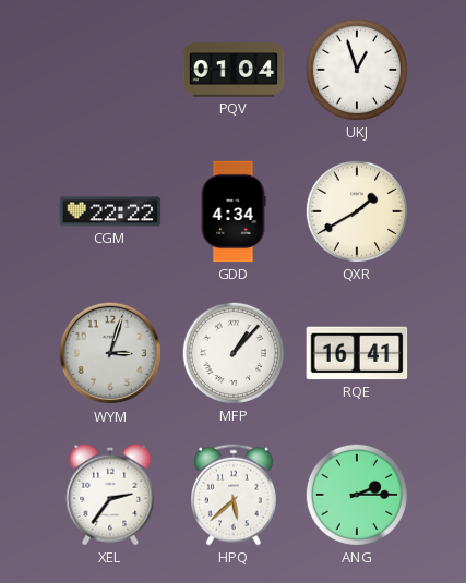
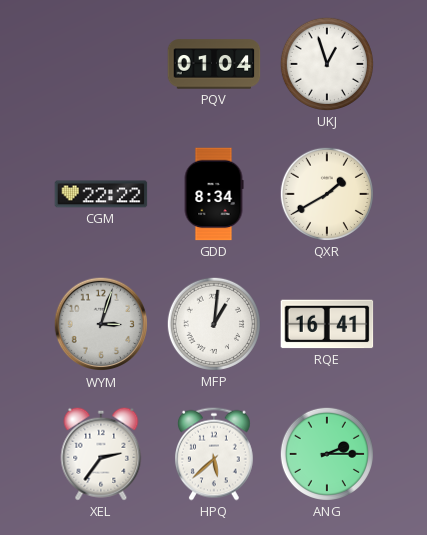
GDD: 4:34 -> 8:34
MFP: 1:07 -> 1:01
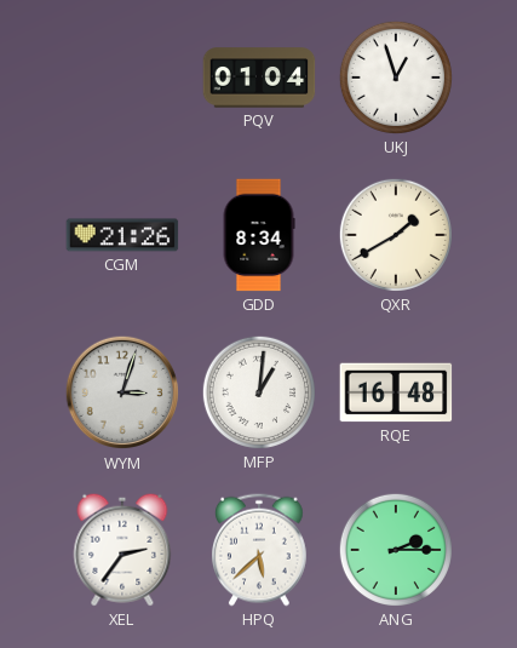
CGM: 22:22 -> 21:26
RQE: 16:41 -> 16:48
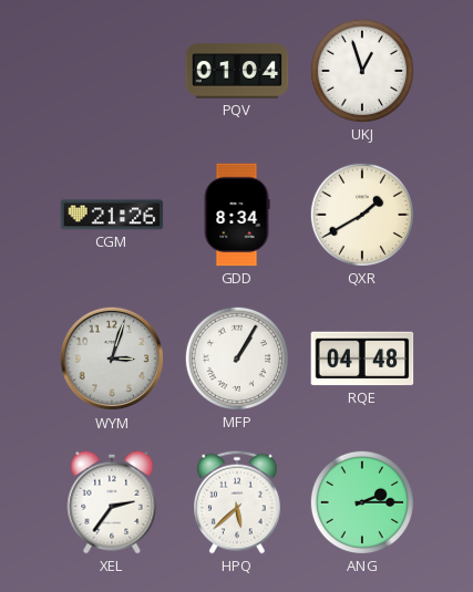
MFP: 1:01 -> 1:05
RQE: 16:48 -> 04:48
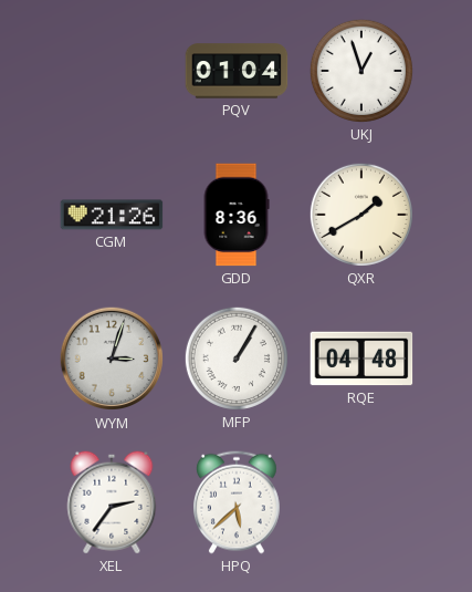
GDD: 8:34 -> 8:36
ANG: 2:15 -> none
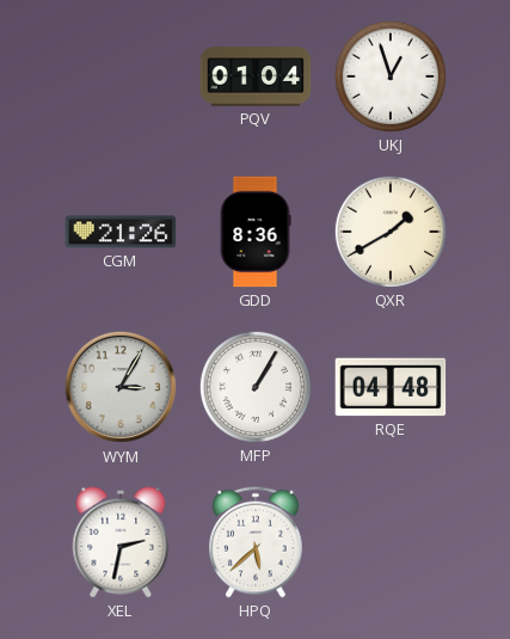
WYM: 3:03 -> 3:05
XEL: 2:36 -> 2:32
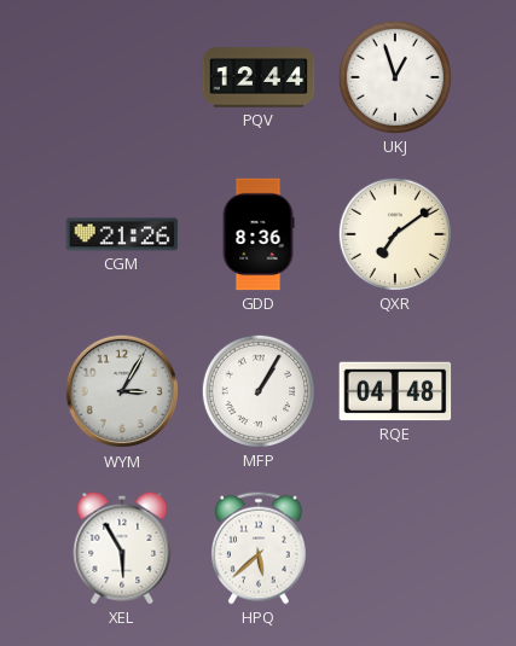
PQV: 01:04 -> 12:44
QXR: 1:40 -> 7:09
XEL: 2:32 -> 5:55
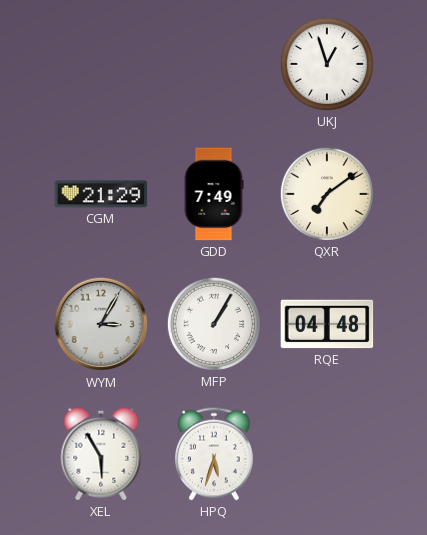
PQV: 12:44 -> none
CGM: 21:26 -> 21:29
GDD: 8:36 -> 7:49
HPQ: 5:38 -> 5:33
